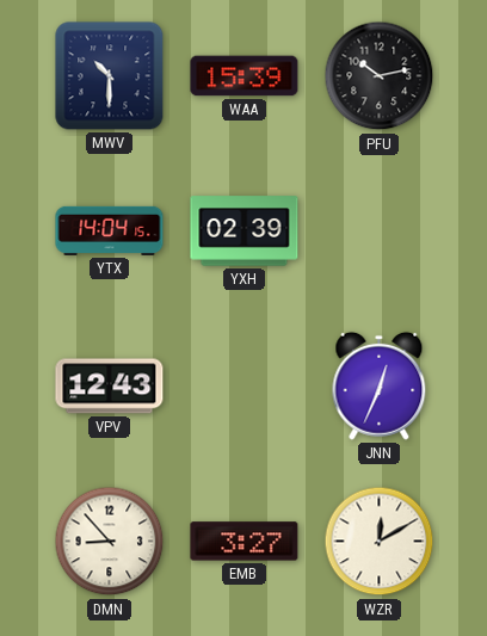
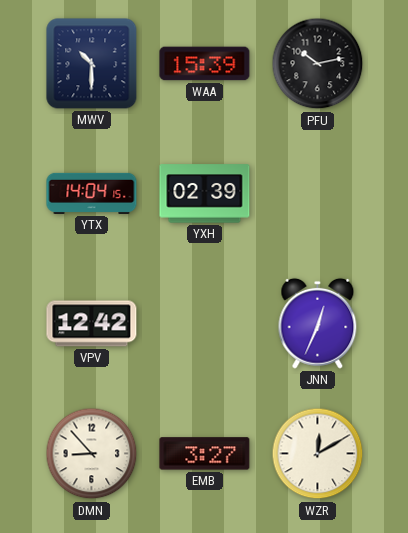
VPV: 12:43 -> 12:42
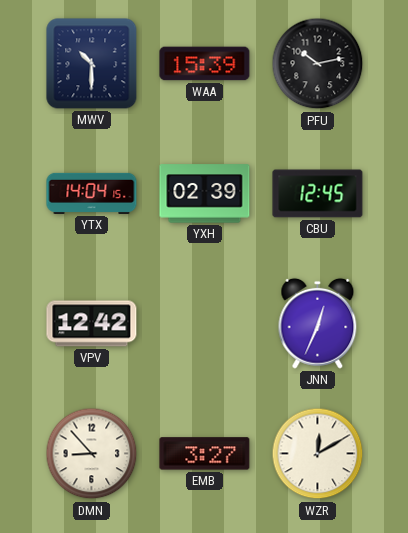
CBU: none -> 12:45
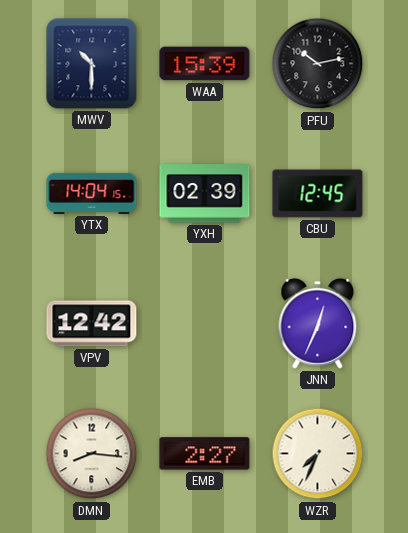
DMN: 8:53 -> 8:16
EMB: 3:27 -> 2:27
WZR: 12:10 -> 7:34
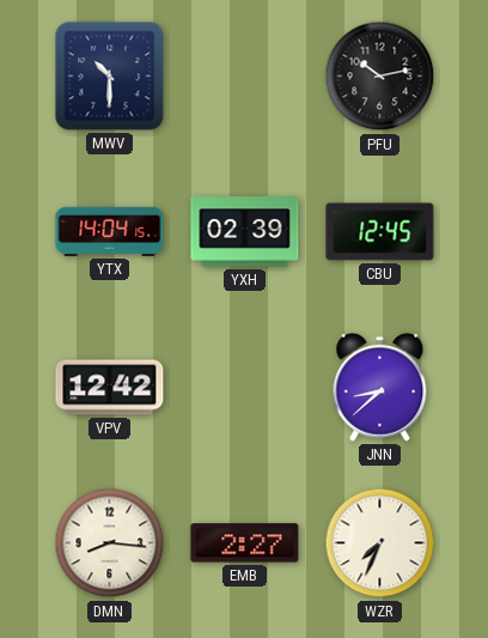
WAA: 15:39 -> none
JNN: 12:34 -> 8:38
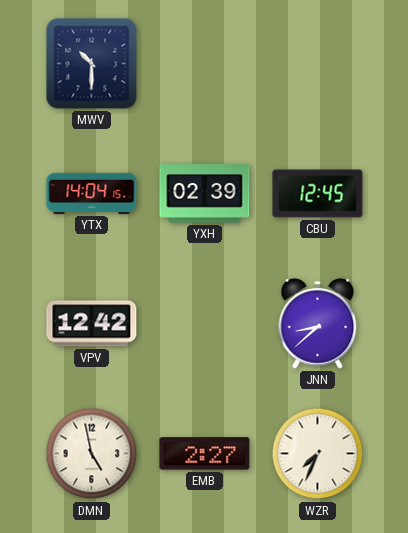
PFU: 10:13 -> none
DMN: 8:16 -> 4:58
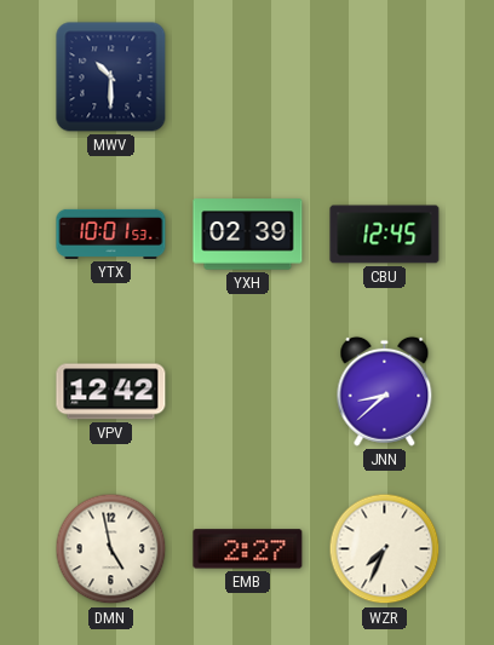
YTX: 14:04 -> 10:01
